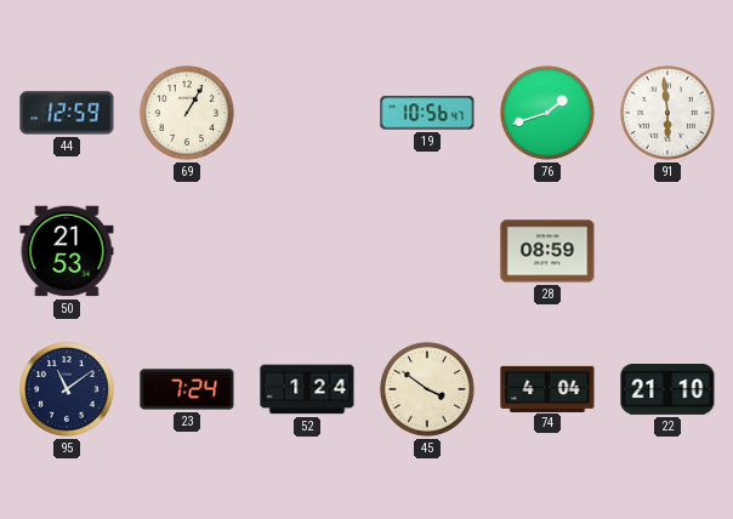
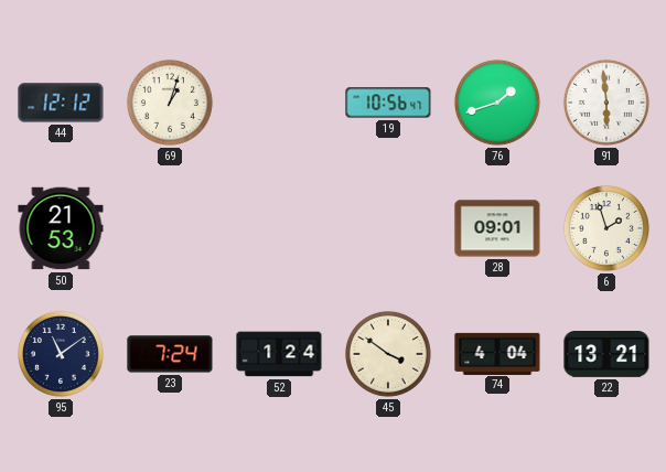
44: 12:59 -> 12:12
69: 1:05 -> 1:03
28: 08:59 -> 09:01
6: none -> 1:57
22: 21:10 -> 13:21
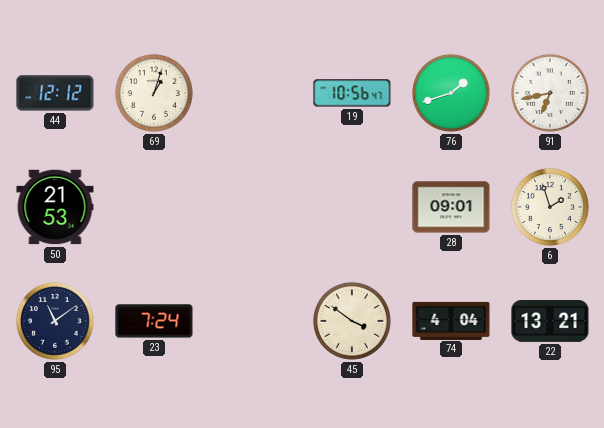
91: 5:59 -> 6:43
52: 1:24 -> none
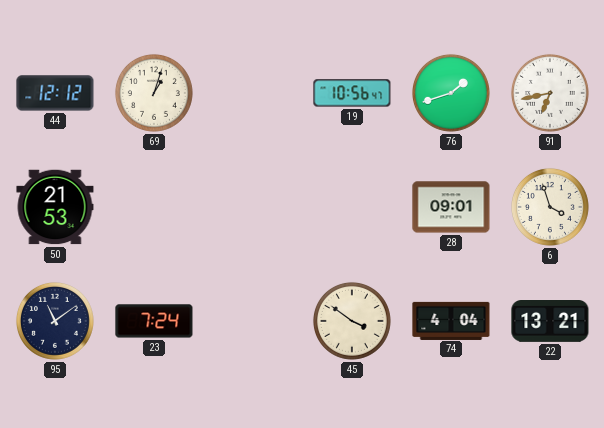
6: 1:57 -> 3:57
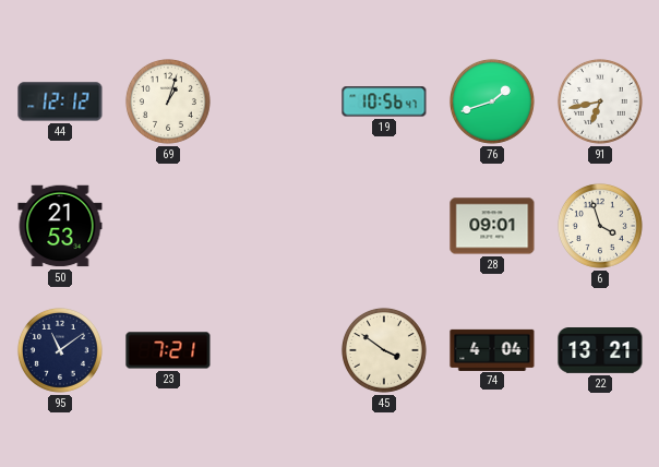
23: 7:24 -> 7:21
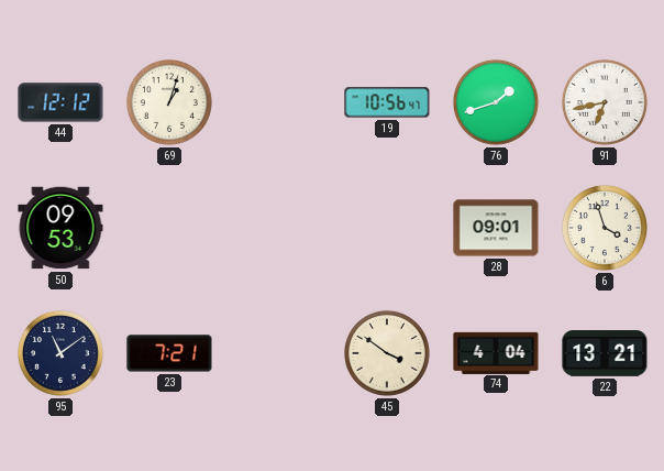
50: 21:53 -> 09:53
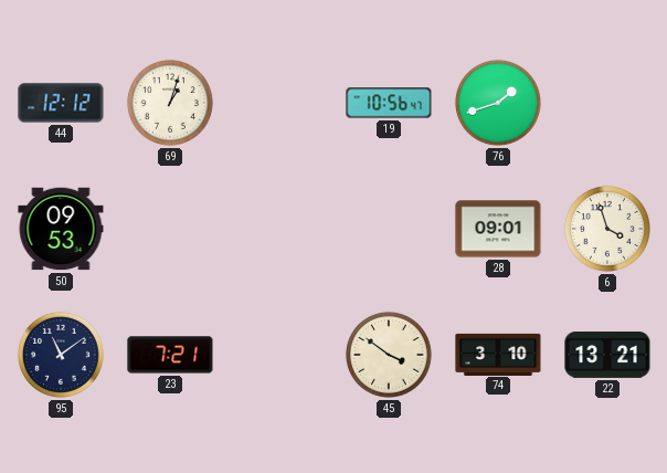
91: 6:43 -> none
74: 4:04 -> 3:10
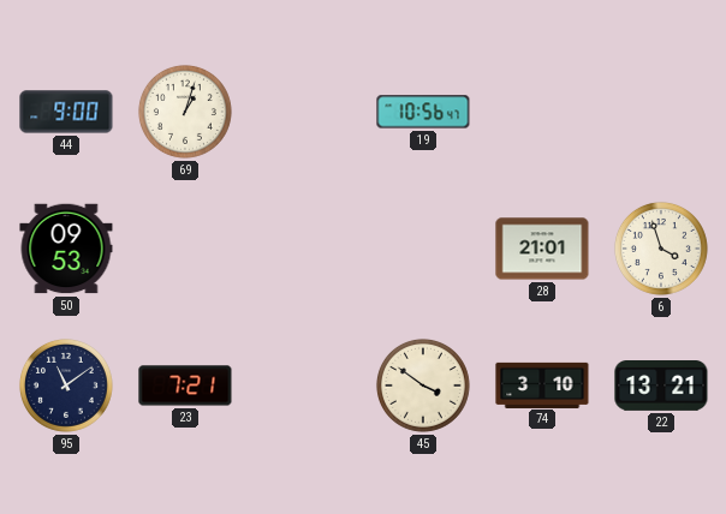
44: 12:12 -> 9:00
76: 1:42 -> none
28: 09:01 -> 21:01
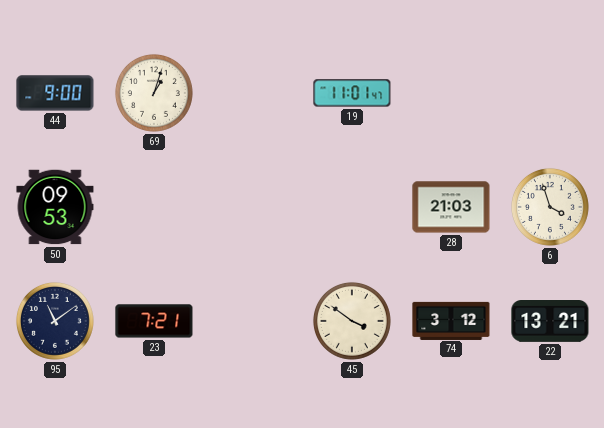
19: 10:56 -> 11:01
28: 21:01 -> 21:03
74: 3:10 -> 3:12
